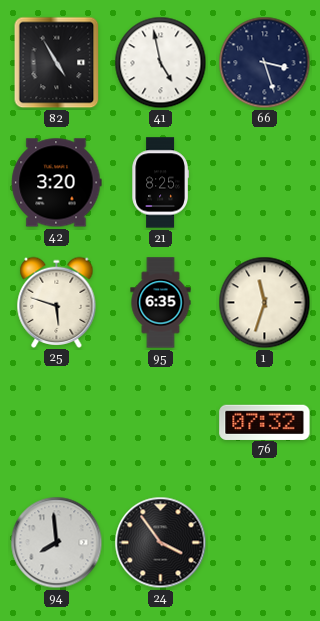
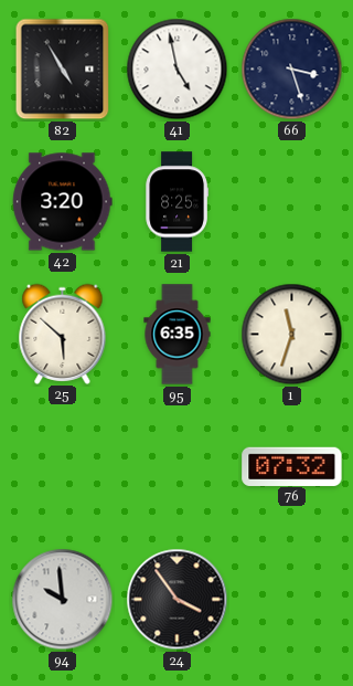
25: 5:48 -> 5:52
94: 7:59 -> 9:59
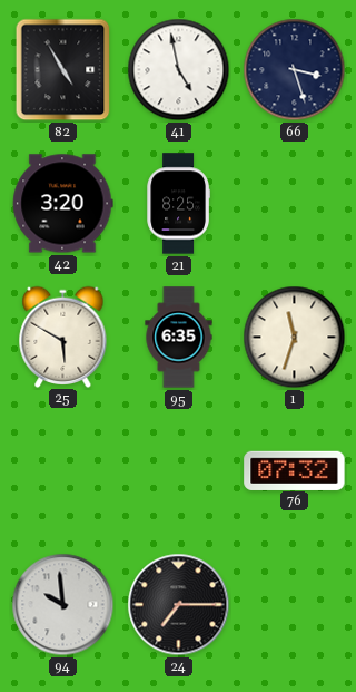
25: 5:52 -> 5:50
24: 3:54 -> 7:15
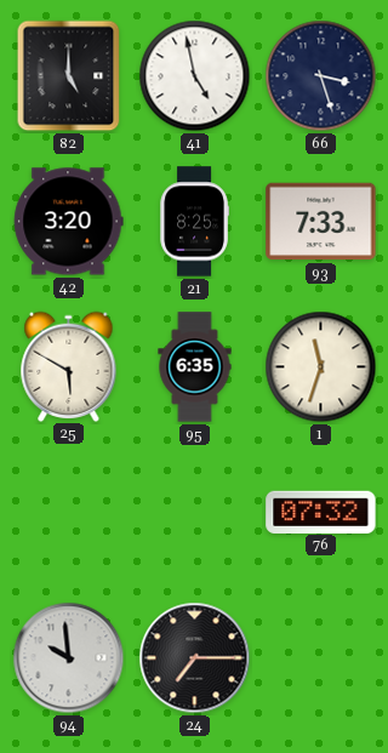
82: 4:55 -> 5:00
93: none -> 7:33
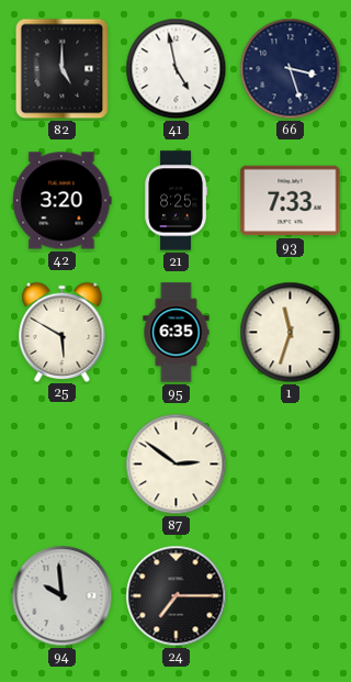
87: none -> 2:51
76: 07:32 -> none
